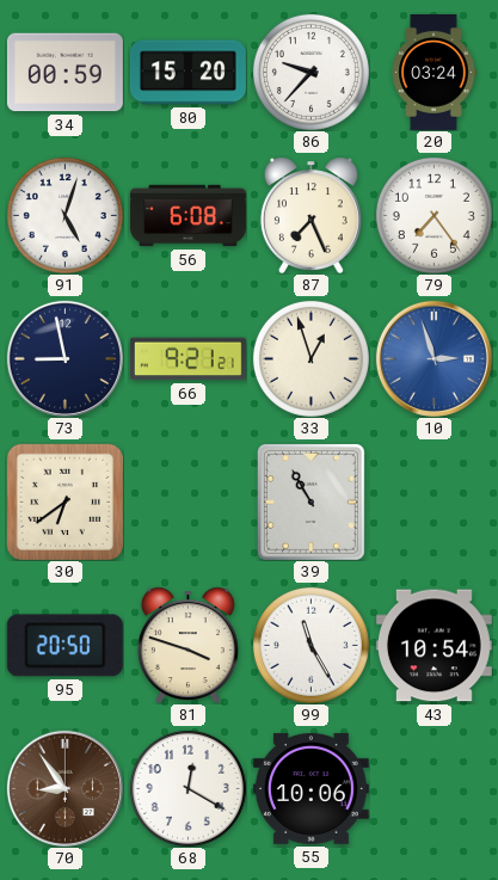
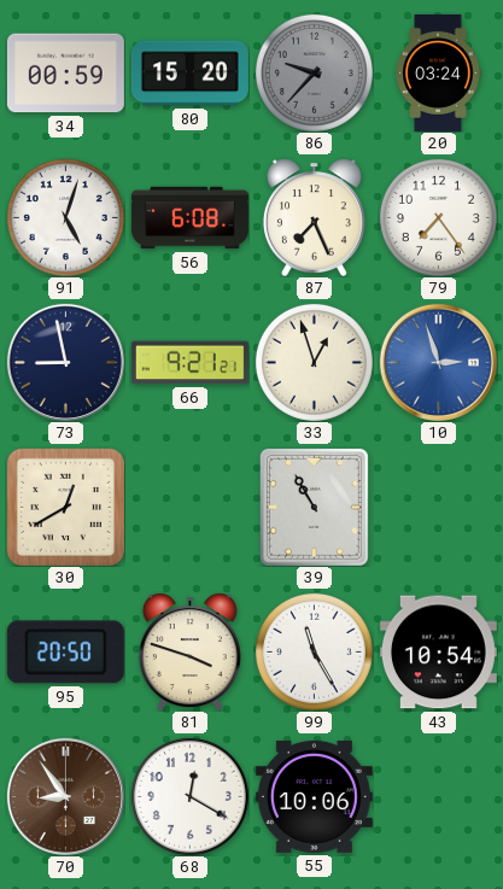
86 dial: white -> grey
30: 6:39 -> 12:40
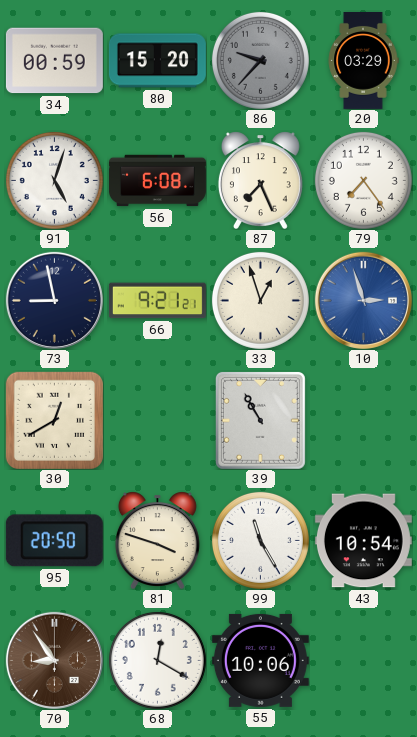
20: 03:24 -> 03:29
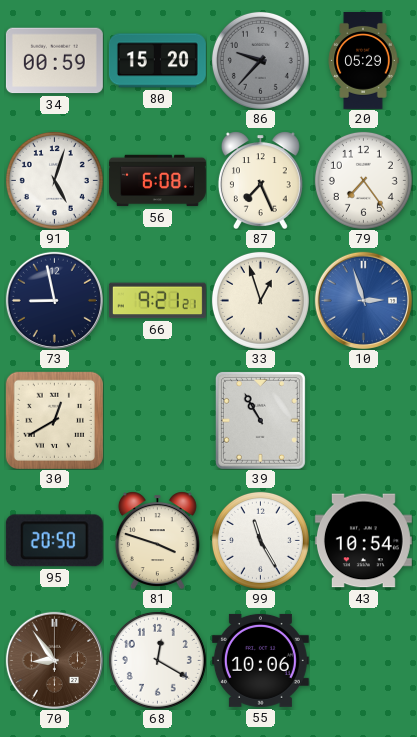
20: 03:29 -> 05:29
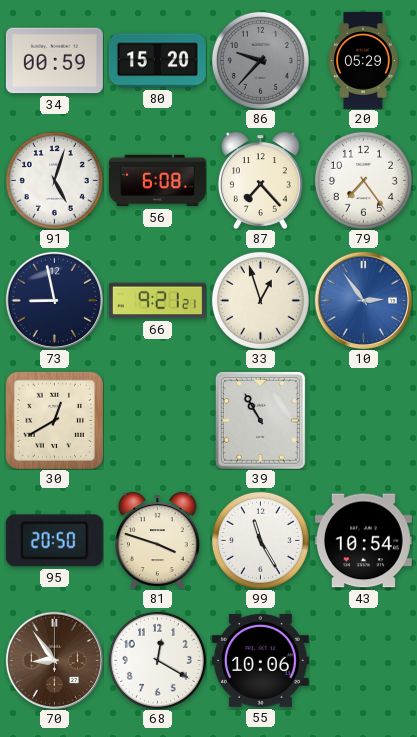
87: 7:26 -> 7:23
10: 2:57 -> 2:54
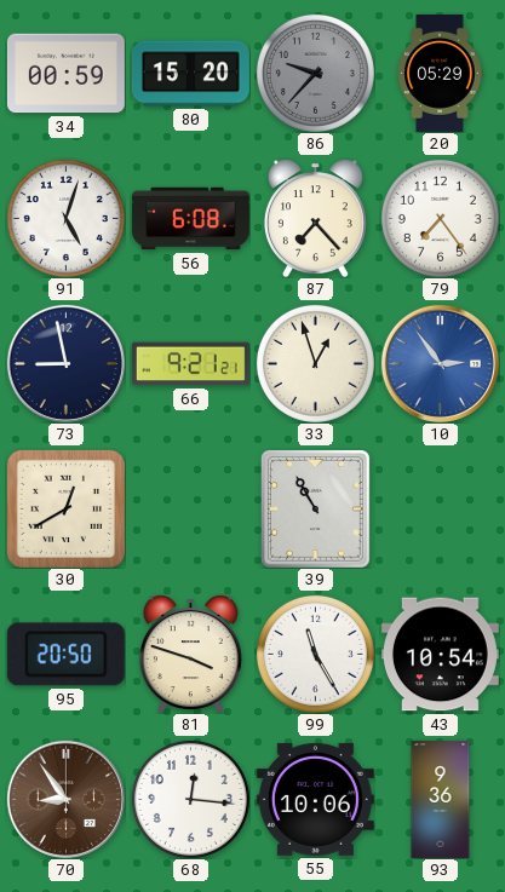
68: 12:20 -> 12:16
93: none -> 9:36
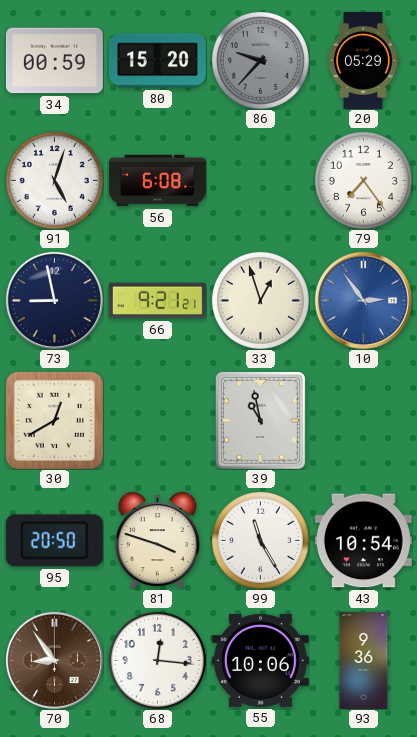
87: 7:23 -> none
39: 10:55 -> 10:58
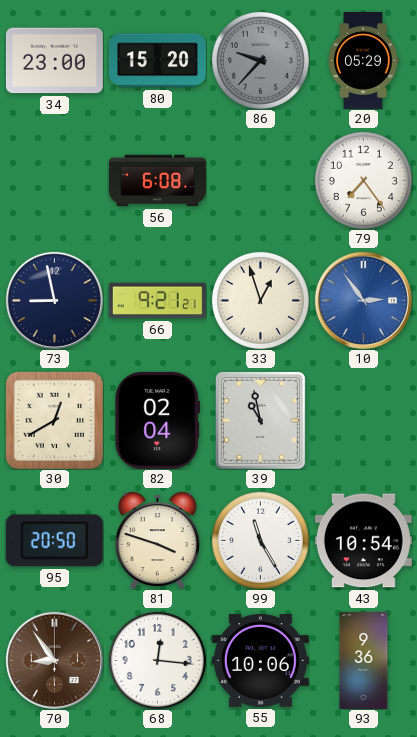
34: 00:59 -> 23:00
91: 5:03 -> none
82: none -> 02:04
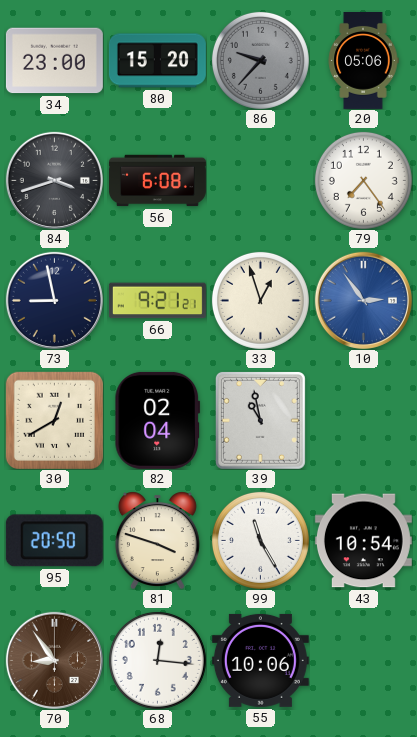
20: 05:29 -> 05:06
84: none -> 3:42
93: 9:36 -> none
